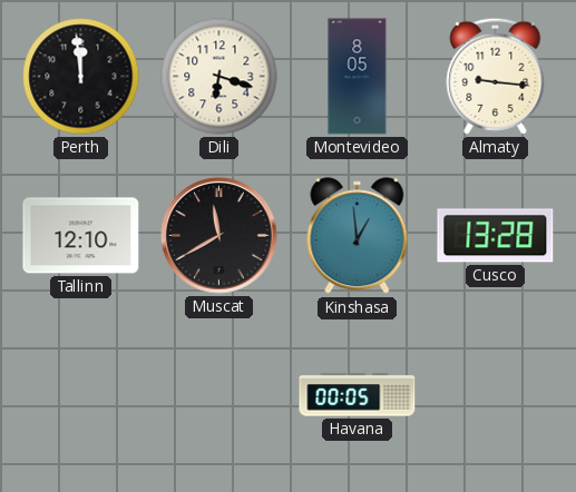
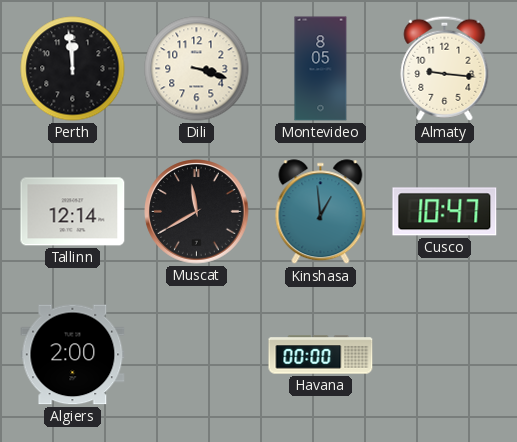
Dili: 6:18 -> 3:18
Tallinn: 12:10 -> 12:14
Cusco: 13:28 -> 10:47
Algiers: none -> 2:00
Havana: 00:05 -> 00:00
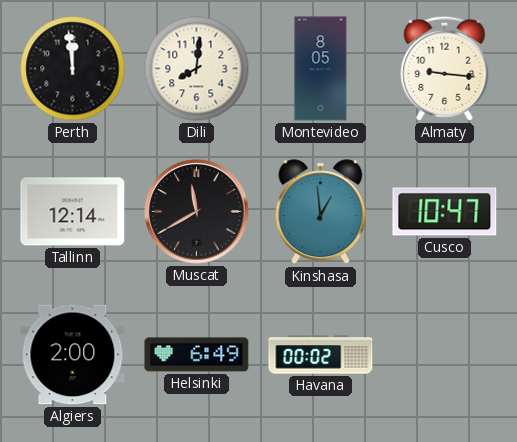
Dili: 3:18 -> 8:01
Helsinki: none -> 6:49
Havana: 00:00 -> 00:02
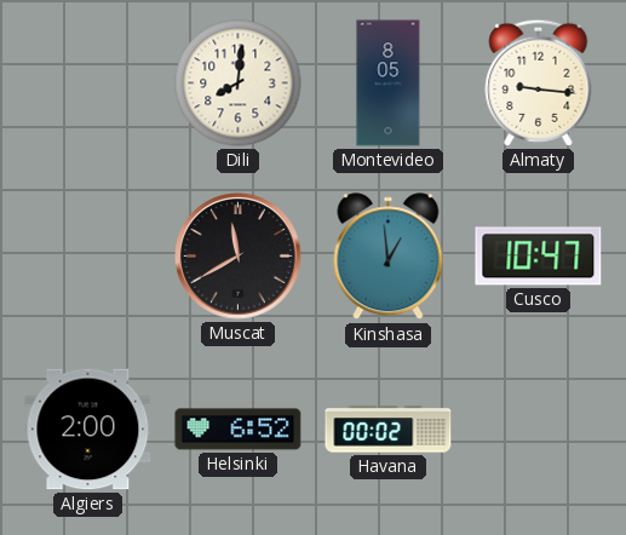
Perth: 11:59 -> none
Tallinn: 12:14 -> none
Helsinki: 6:49 -> 6:52
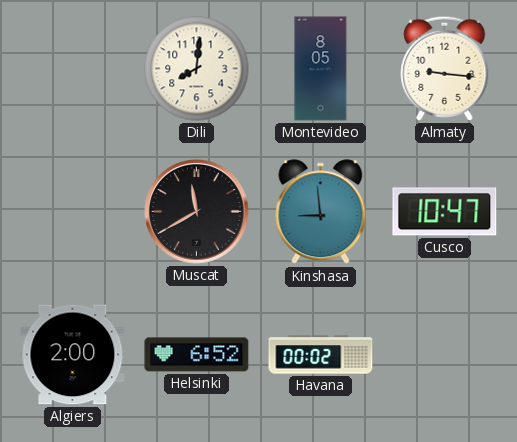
Kinshasa: 12:59 -> 8:59
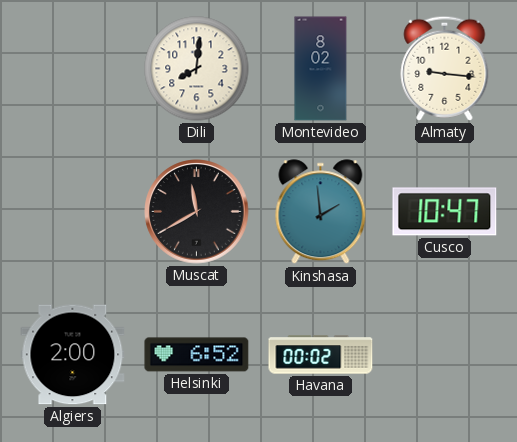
Montevideo: 8:05 -> 8:02
Kinshasa: 8:59 -> 1:59
